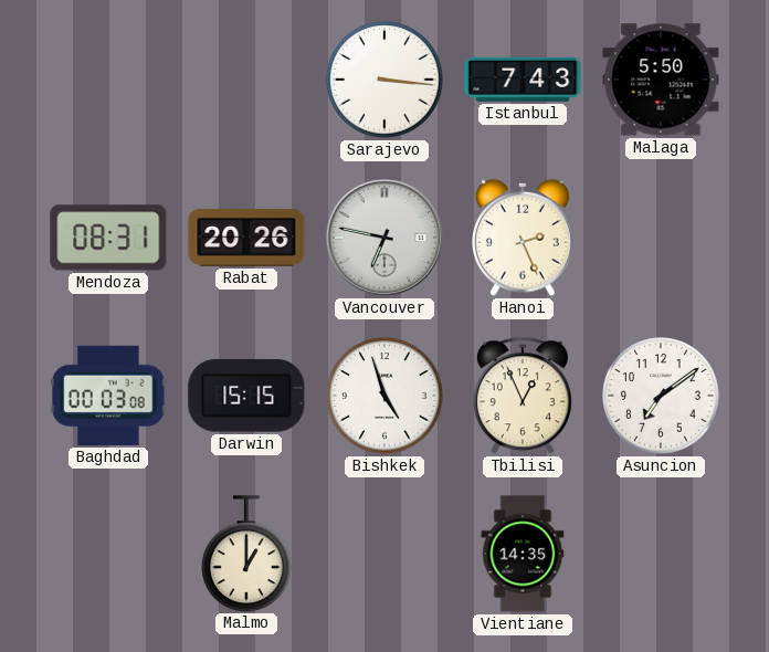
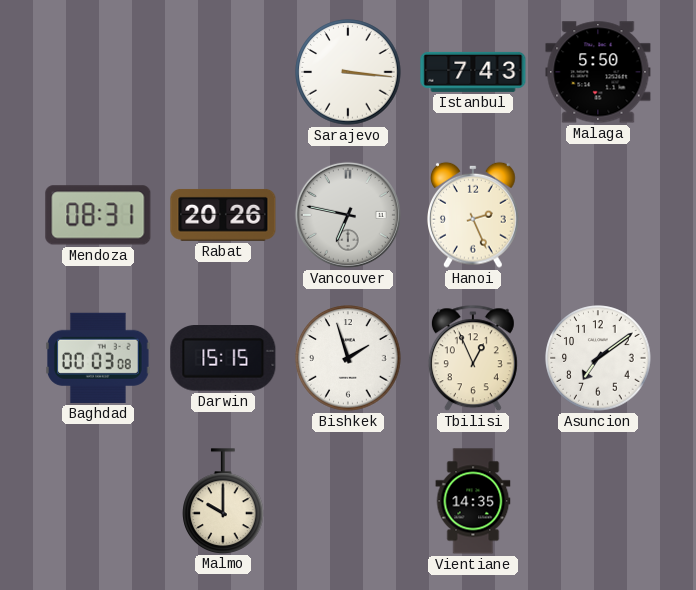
Bishkek: 4:57 -> 1:57
Malmo: 1:00 -> 10:00
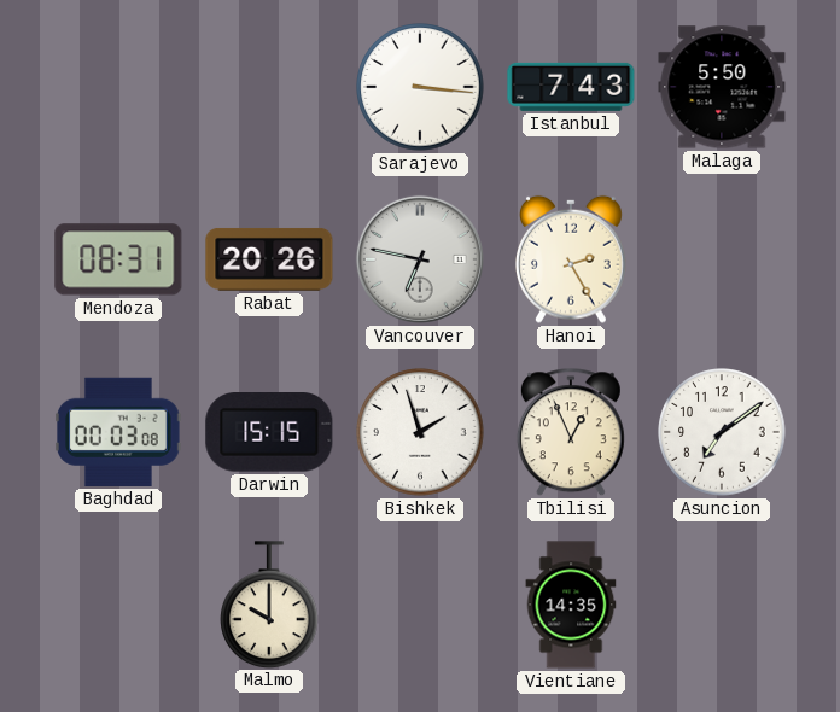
Hanoi: 2:26 -> 2:25
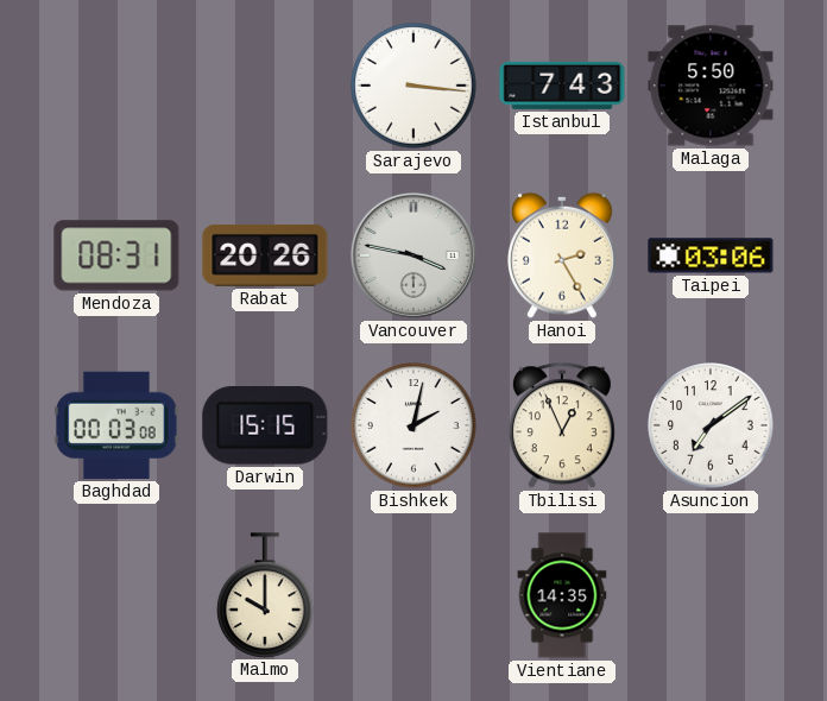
Vancouver: 6:47 -> 3:47
Taipei: none -> 03:06
Bishkek: 1:57 -> 2:02
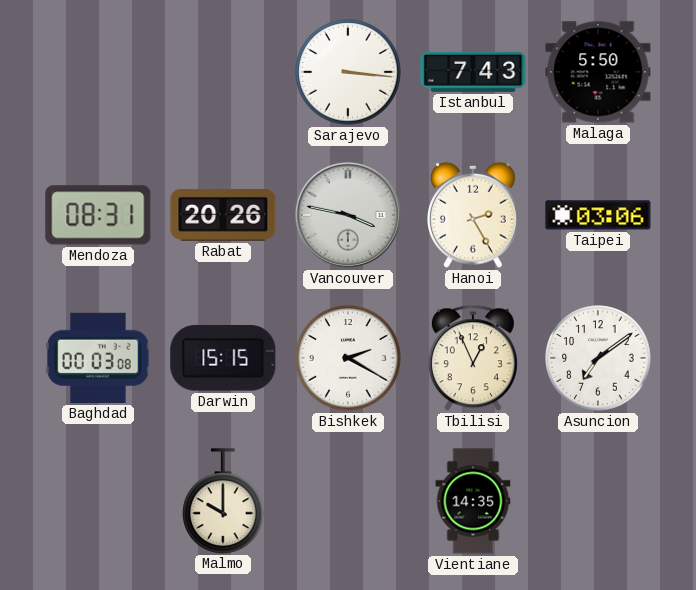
Bishkek: 2:02 -> 2:20
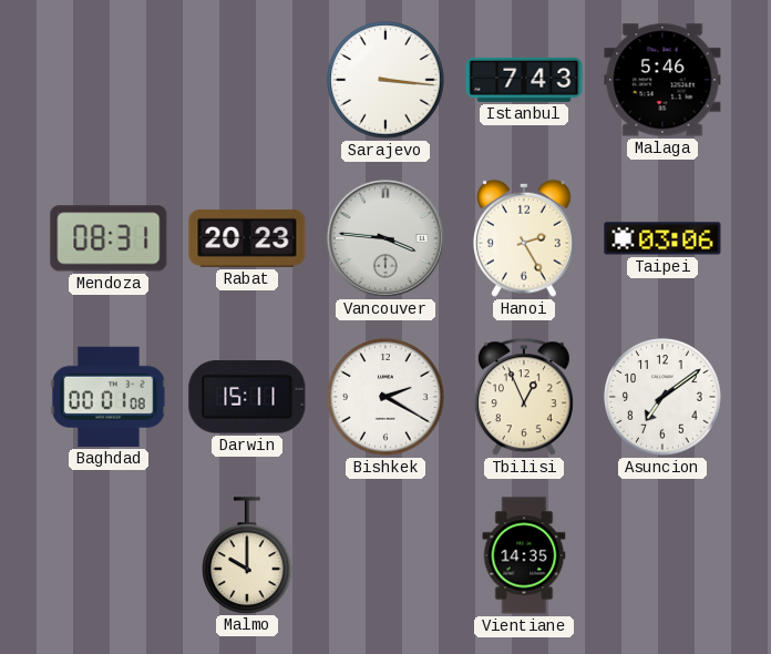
Malaga: 5:50 -> 5:46
Rabat: 20:26 -> 20:23
Vancouver: 3:47 -> 3:46
Baghdad: 00:03 -> 00:01
Darwin: 15:15 -> 15:11
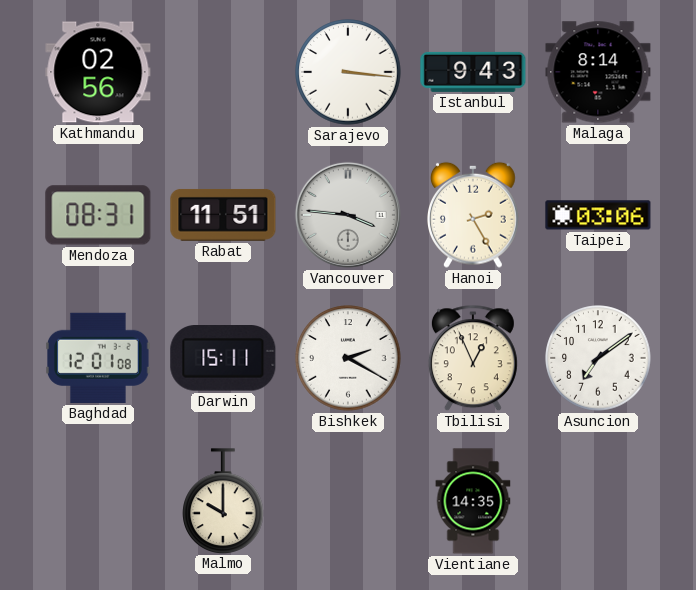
Kathmandu: none -> 02:56
Istanbul: 7:43 -> 9:43
Malaga: 5:46 -> 8:14
Rabat: 20:23 -> 11:51
Baghdad: 00:01 -> 12:01
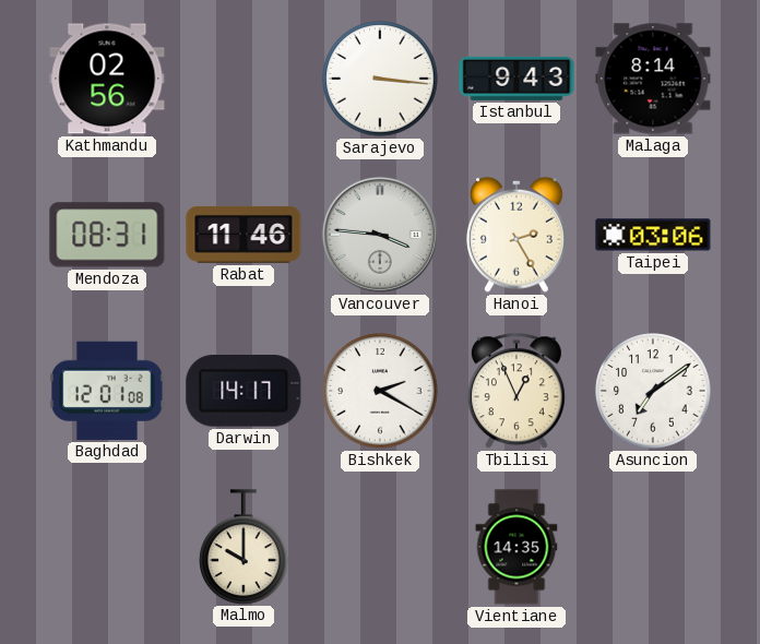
Rabat: 11:51 -> 11:46
Darwin: 15:11 -> 14:17
